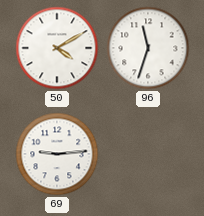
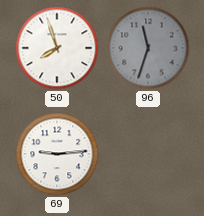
50: 4:10 -> 7:57
96 dial: white -> grey
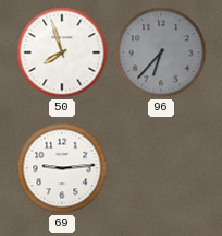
96: 11:33 -> 6:37
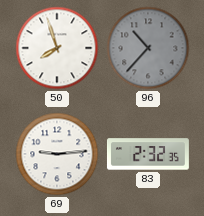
96: 6:37 -> 10:37
83: none -> 2:32
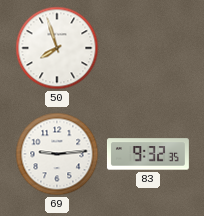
96: 10:37 -> none
83: 2:32 -> 9:32
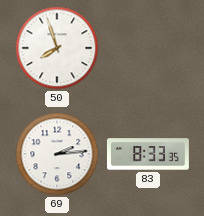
69: 9:14 -> 2:14
83: 9:32 -> 8:33
